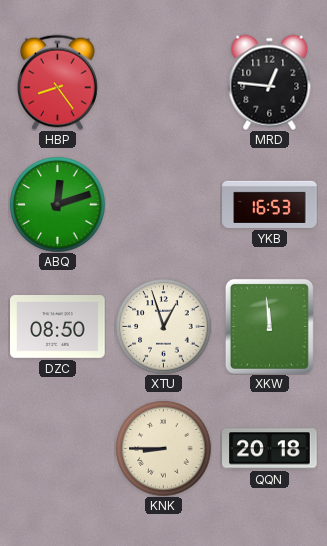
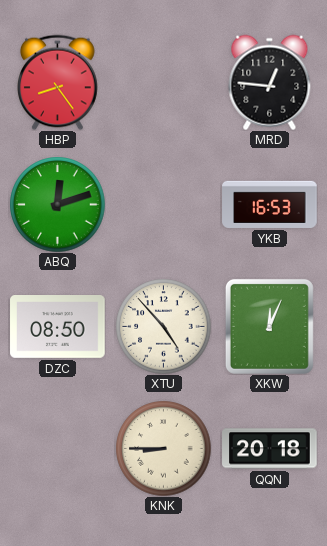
XTU: 12:57 -> 4:53
XKW: 11:59 -> 12:04
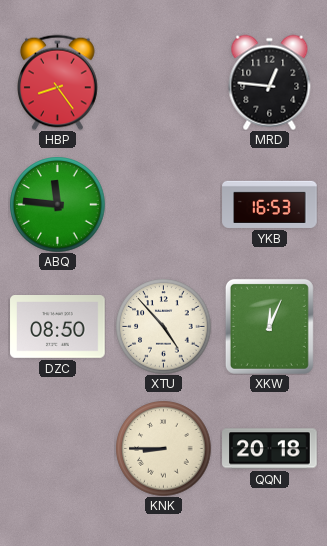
ABQ: 12:12 -> 11:46
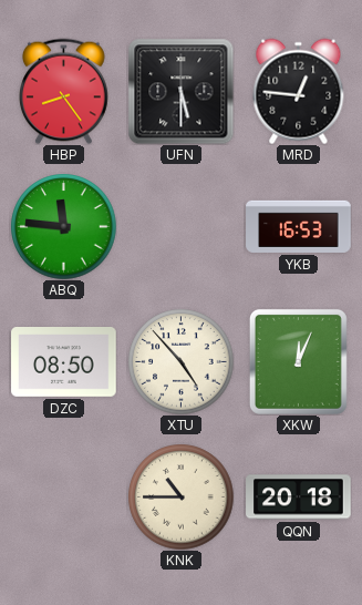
UFN: none -> 5:30
KNK: 8:45 -> 10:45
